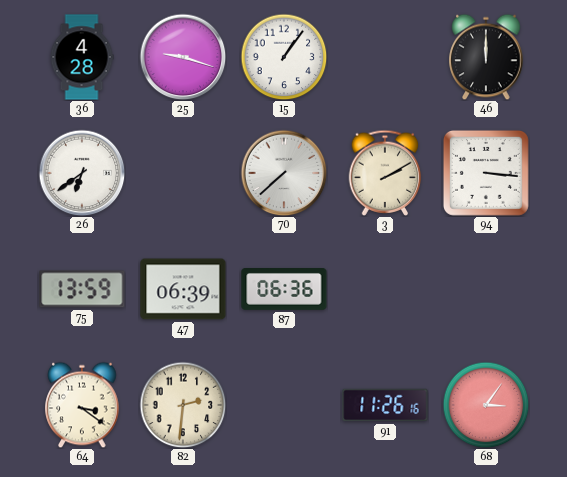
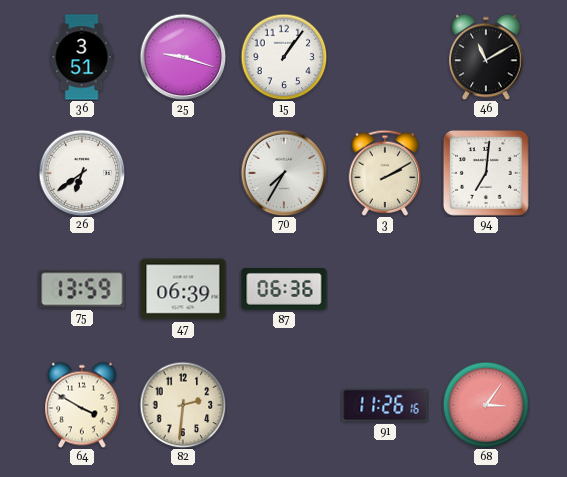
36: 4:28 -> 3:51
46: 12:00 -> 11:10
70: 7:38 -> 7:35
94: 3:16 -> 7:01
64: 3:21 -> 3:50
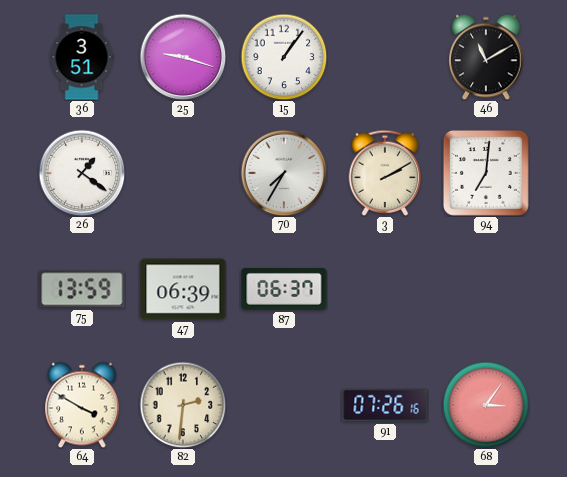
26: 6:39 -> 1:21
87: 06:36 -> 06:37
91: 11:26 -> 07:26
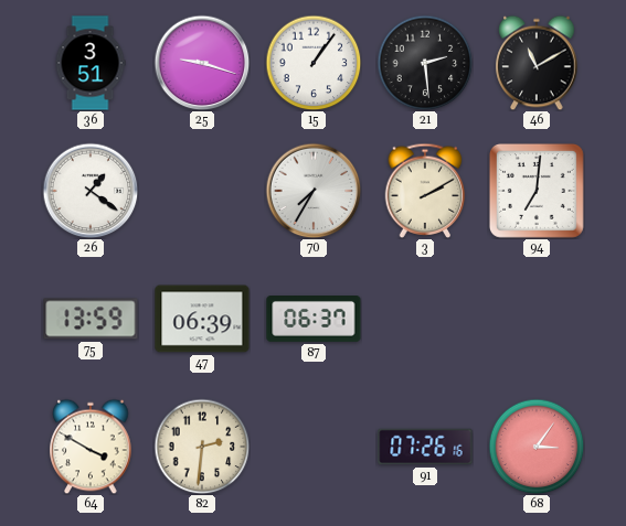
21: none -> 2:29
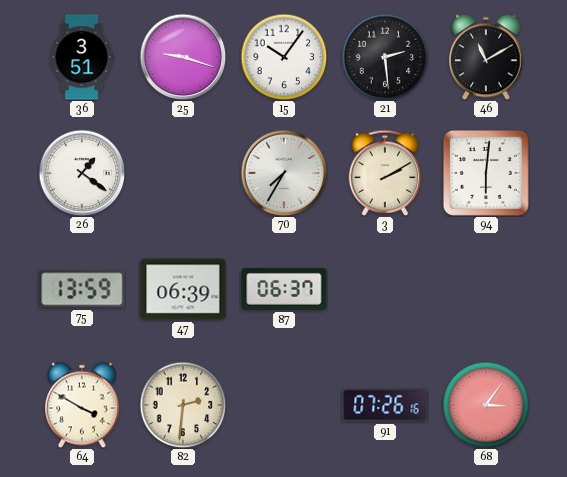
15: 1:06 -> 10:06
94: 7:01 -> 6:01
